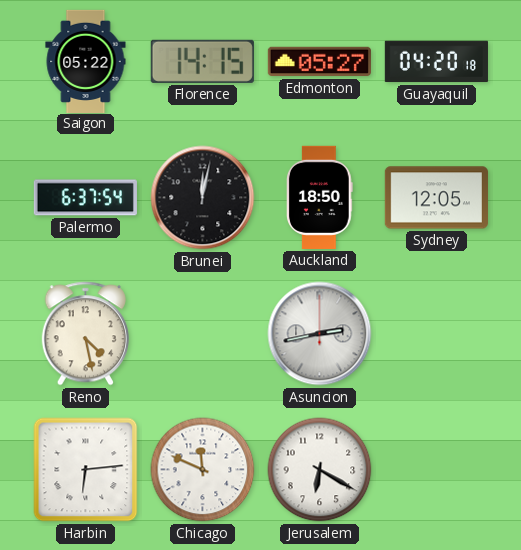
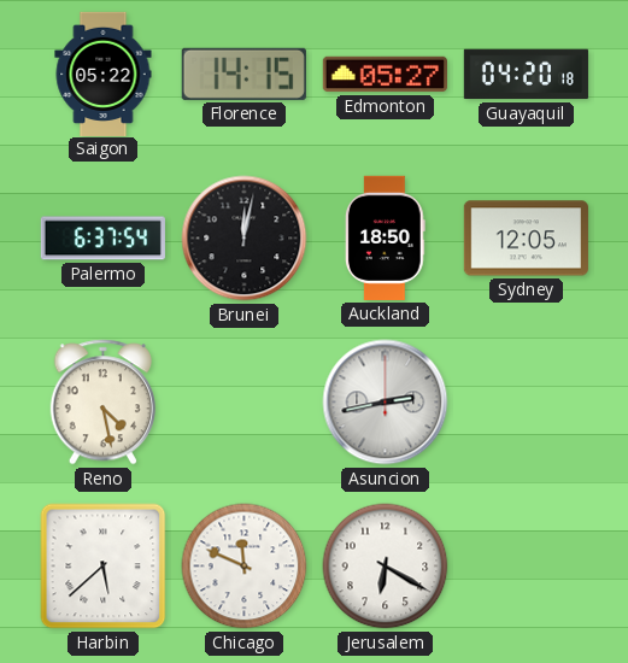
Harbin: 6:14 -> 5:38
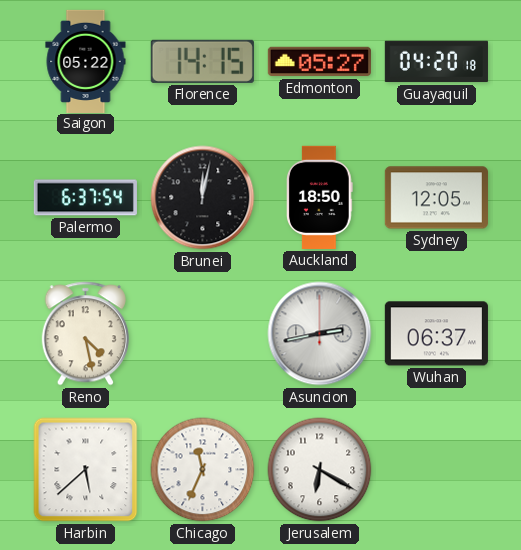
Wuhan: none -> 06:37
Chicago: 11:49 -> 11:34
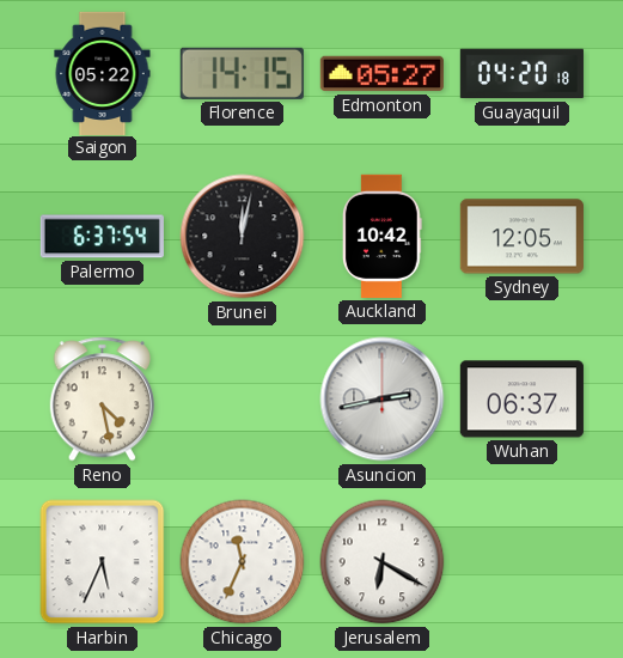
Auckland: 18:50 -> 10:42
Harbin: 5:38 -> 5:34
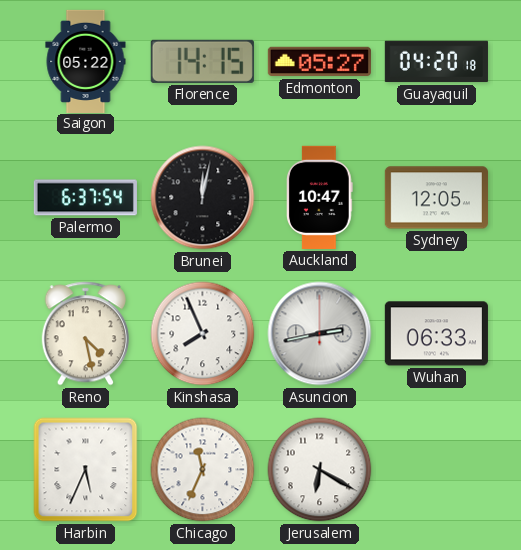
Auckland: 10:42 -> 10:47
Kinshasa: none -> 7:56
Wuhan: 06:37 -> 06:33
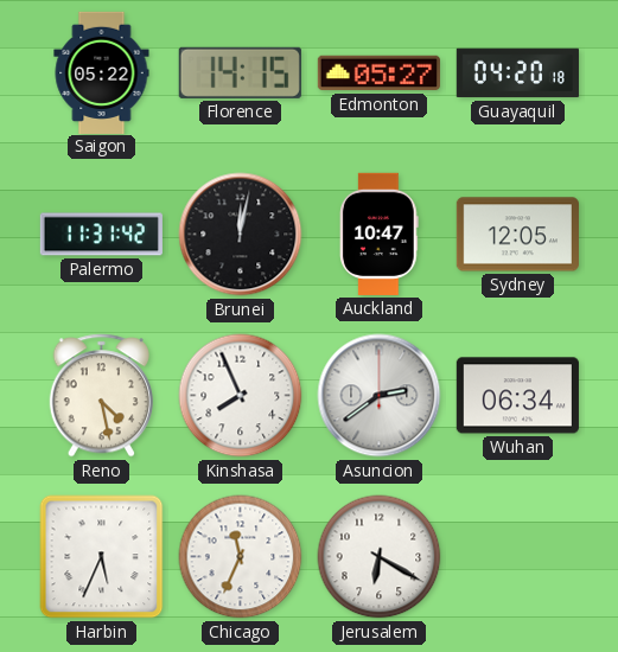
Palermo: 6:37 -> 11:31
Asuncion: 2:43 -> 2:39
Wuhan: 06:33 -> 06:34
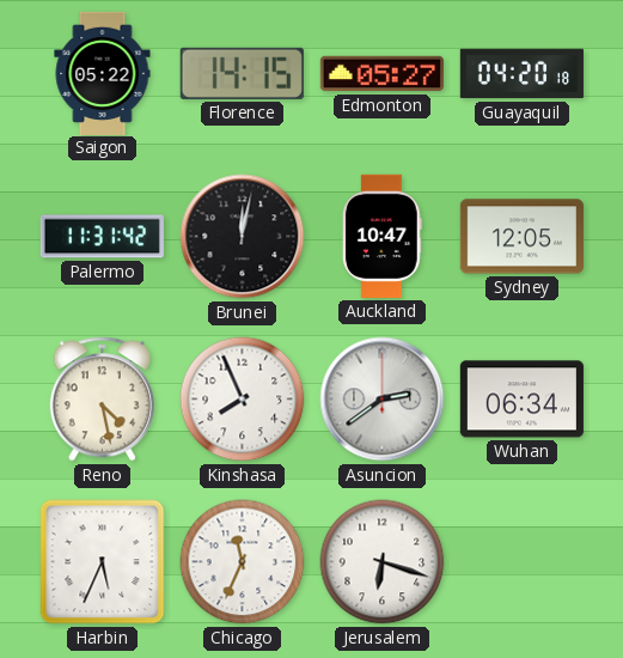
Jerusalem: 6:20 -> 6:18
